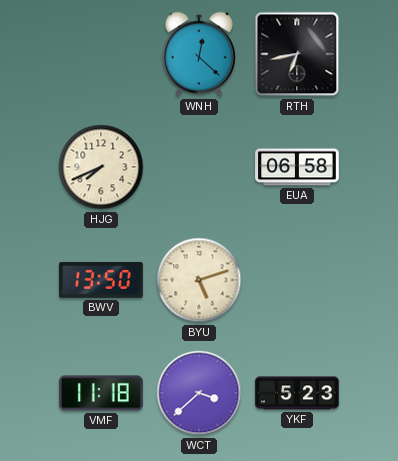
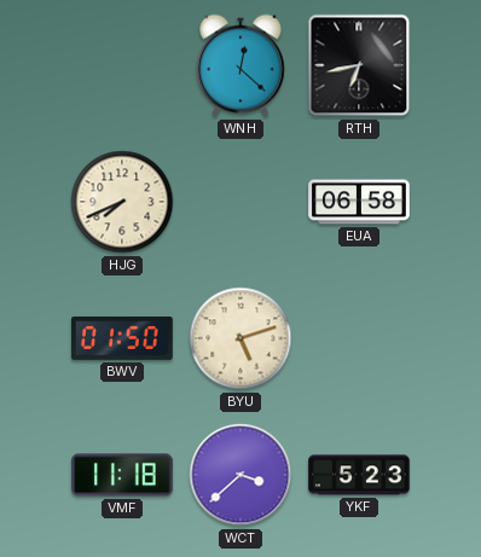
BWV: 13:50 -> 01:50
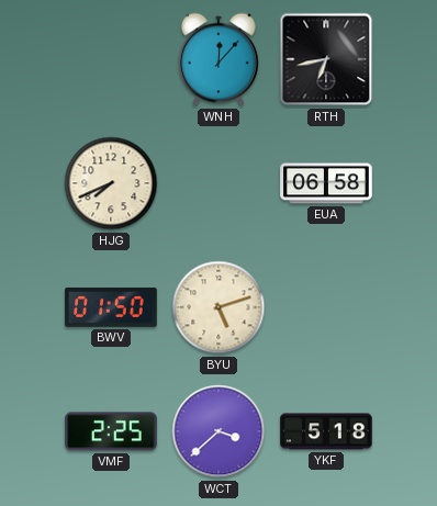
WNH: 12:22 -> 12:07
VMF: 11:18 -> 2:25
YKF: 5:23 -> 5:18
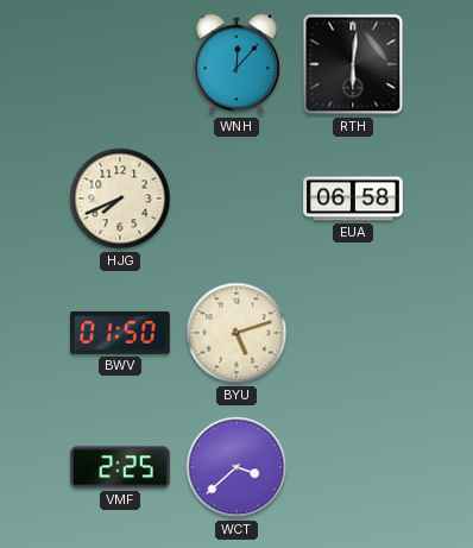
RTH: 6:43 -> 6:01
YKF: 5:18 -> none
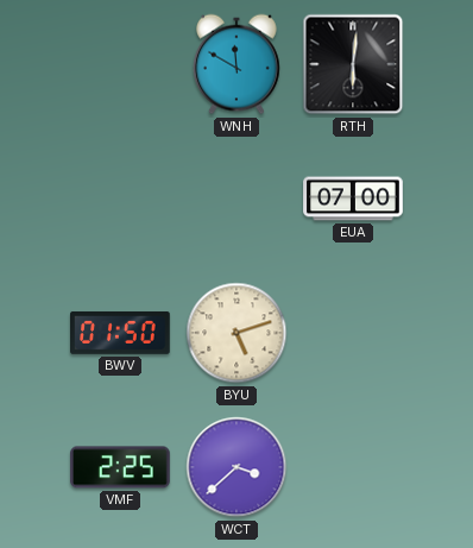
WNH: 12:07 -> 11:50
HJG: 7:41 -> none
EUA: 06:58 -> 07:00
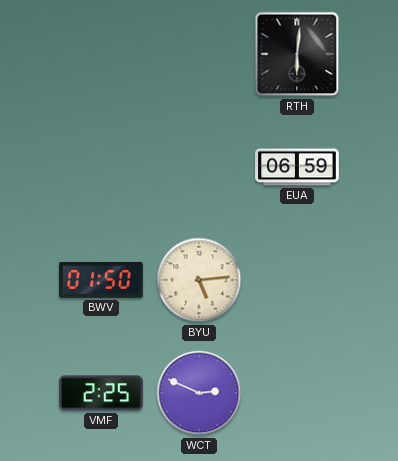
WNH: 11:50 -> none
EUA: 07:00 -> 06:59
BYU: 5:12 -> 5:14
WCT: 3:38 -> 2:49
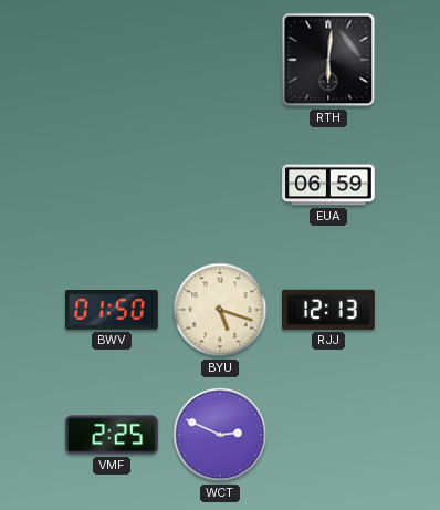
BYU: 5:14 -> 5:18
RJJ: none -> 12:13
